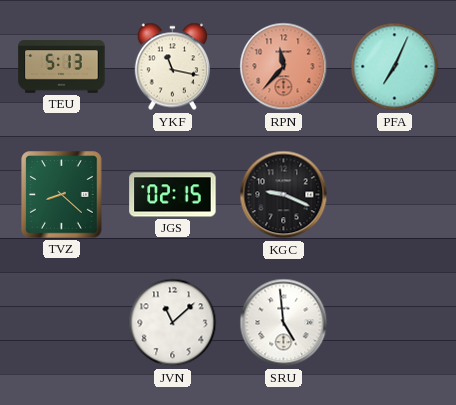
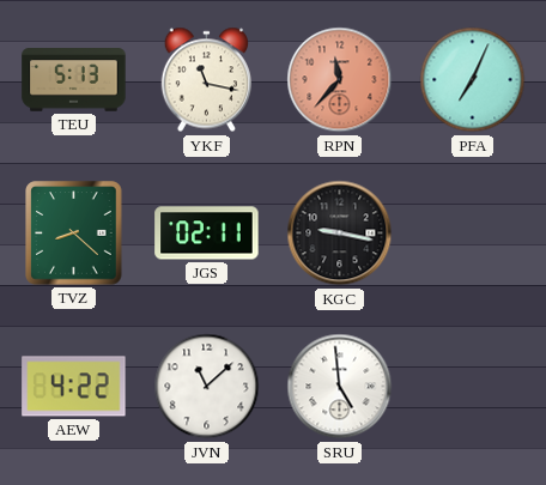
JGS: 02:15 -> 02:11
KGC: 9:19 -> 9:17
AEW: none -> 4:22
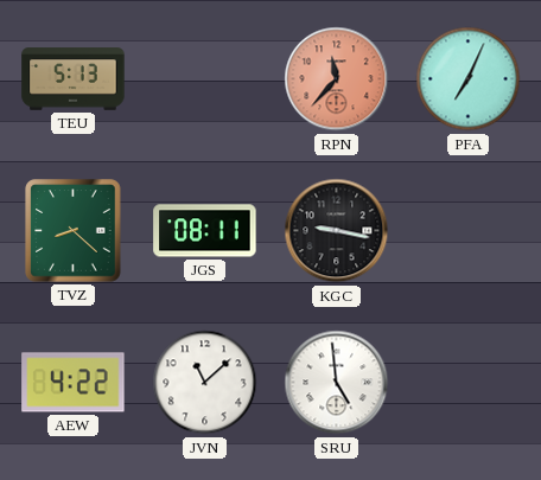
YKF: 11:17 -> none
JGS: 02:11 -> 08:11
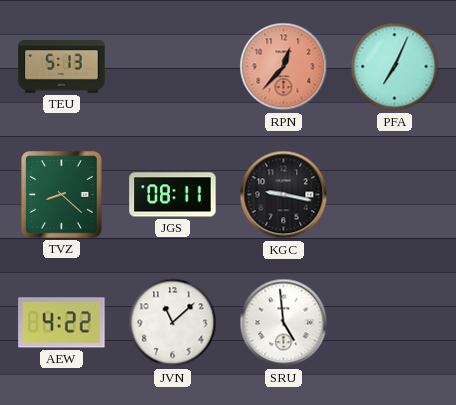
RPN: 11:37 -> 12:37
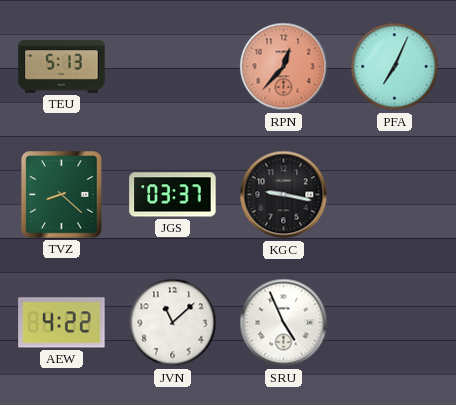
JGS: 08:11 -> 03:37
SRU: 4:59 -> 4:56
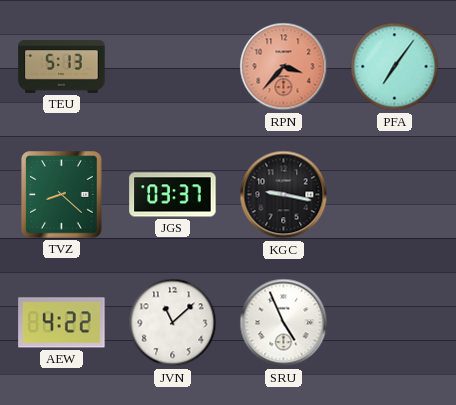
RPN: 12:37 -> 3:37
PFA: 7:04 -> 7:06
